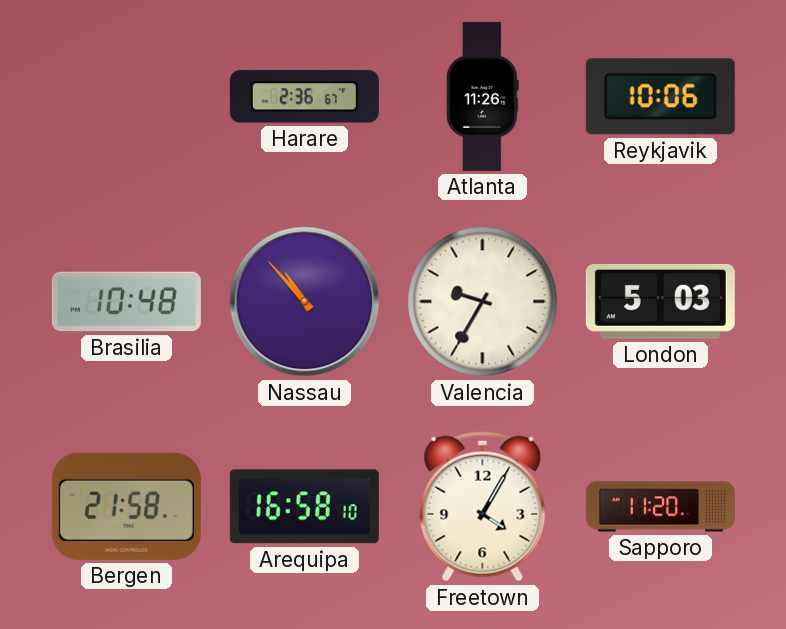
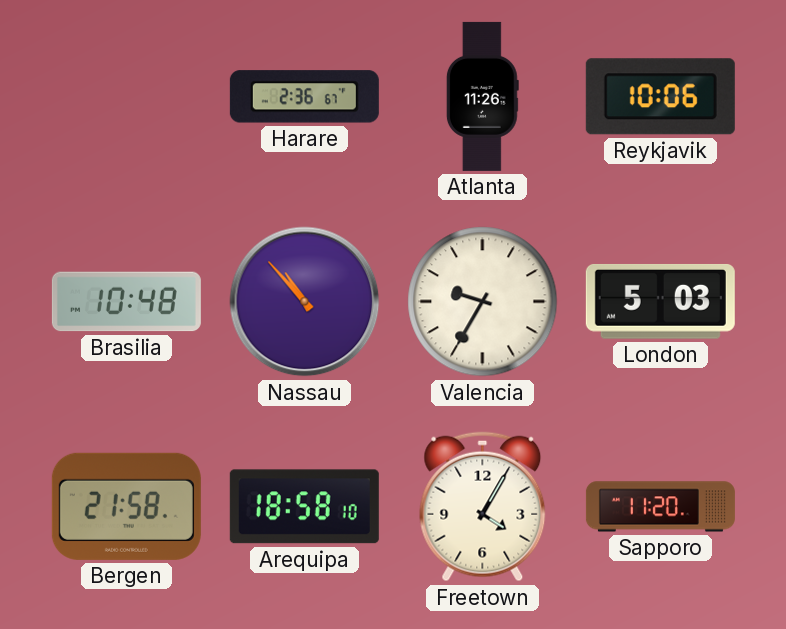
Arequipa: 16:58 -> 18:58
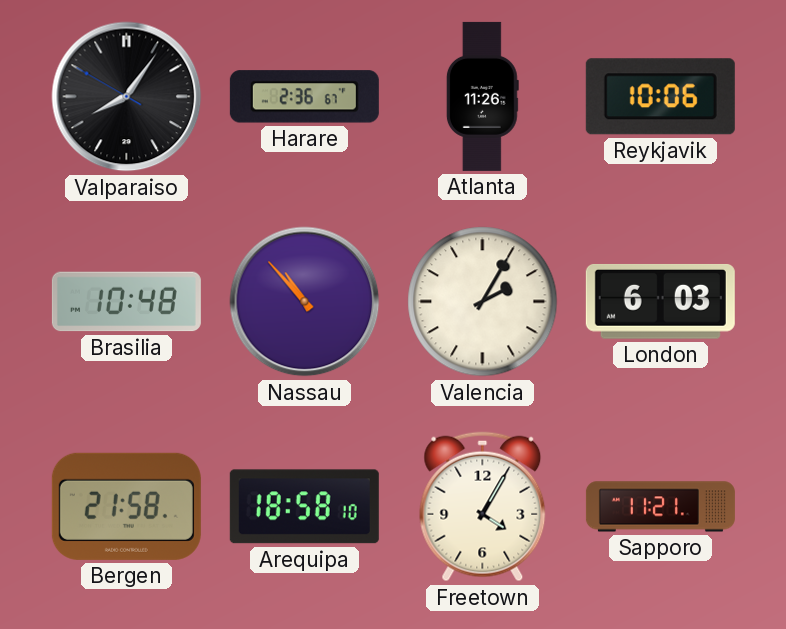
Valparaiso: none -> 8:05
Valencia: 9:35 -> 2:05
London: 5:03 -> 6:03
Sapporo: 11:20 -> 11:21
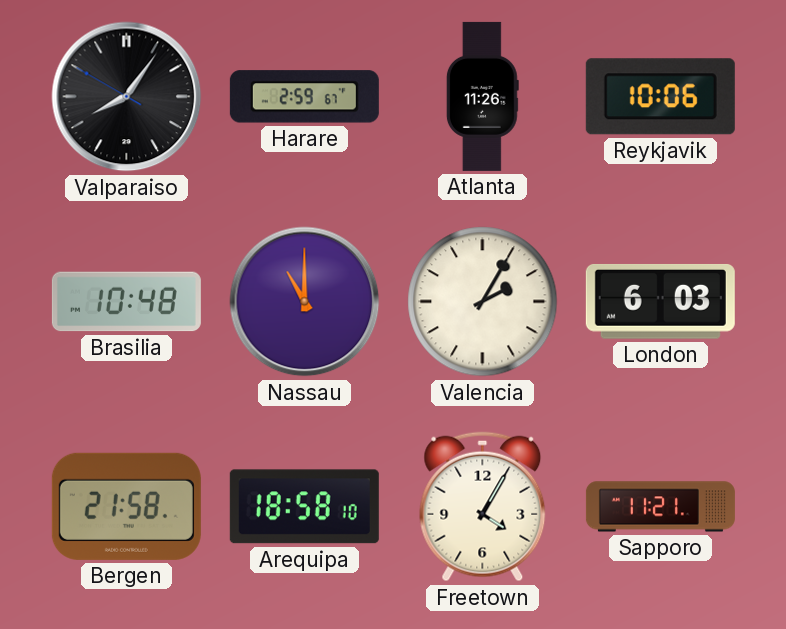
Harare: 2:36 -> 2:59
Nassau: 10:53 -> 11:00
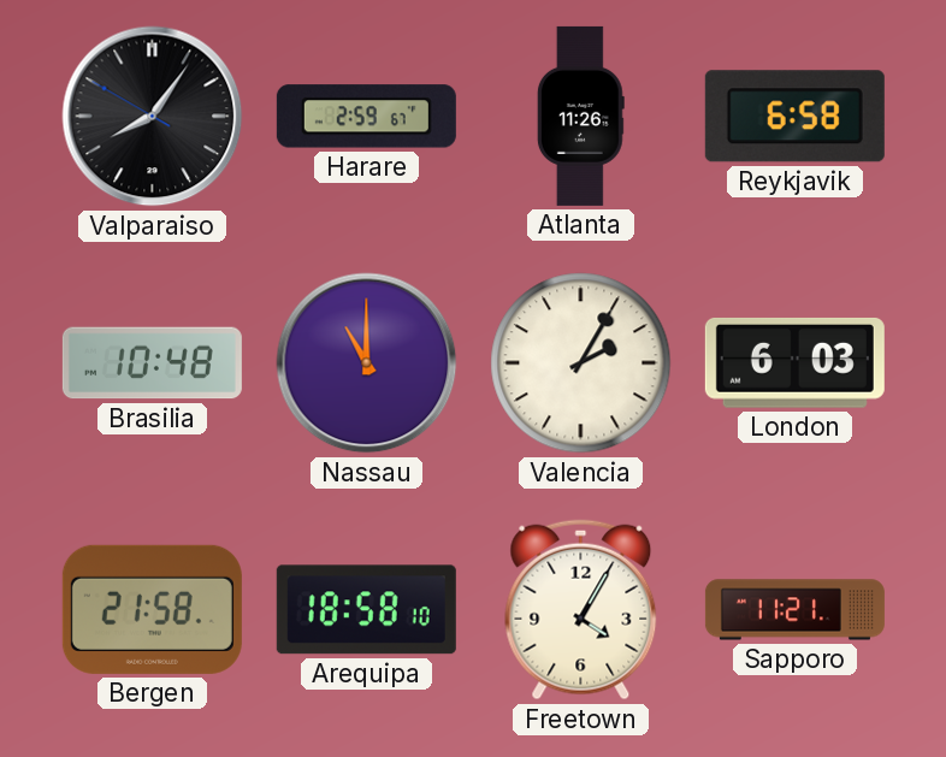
Reykjavik: 10:06 -> 6:58
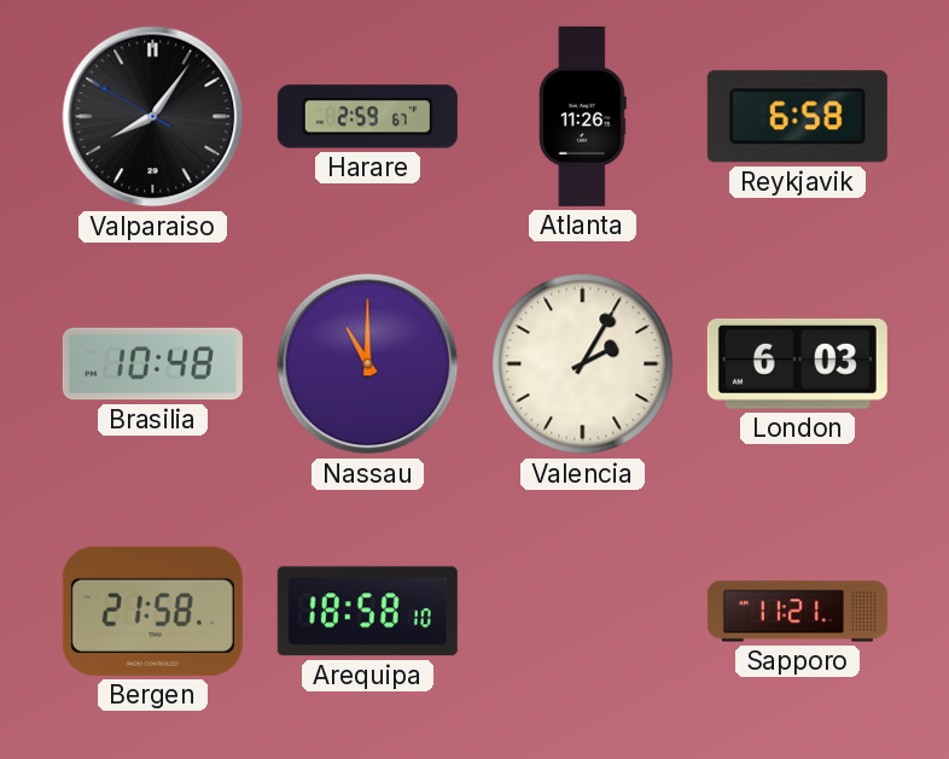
Freetown: 4:05 -> none
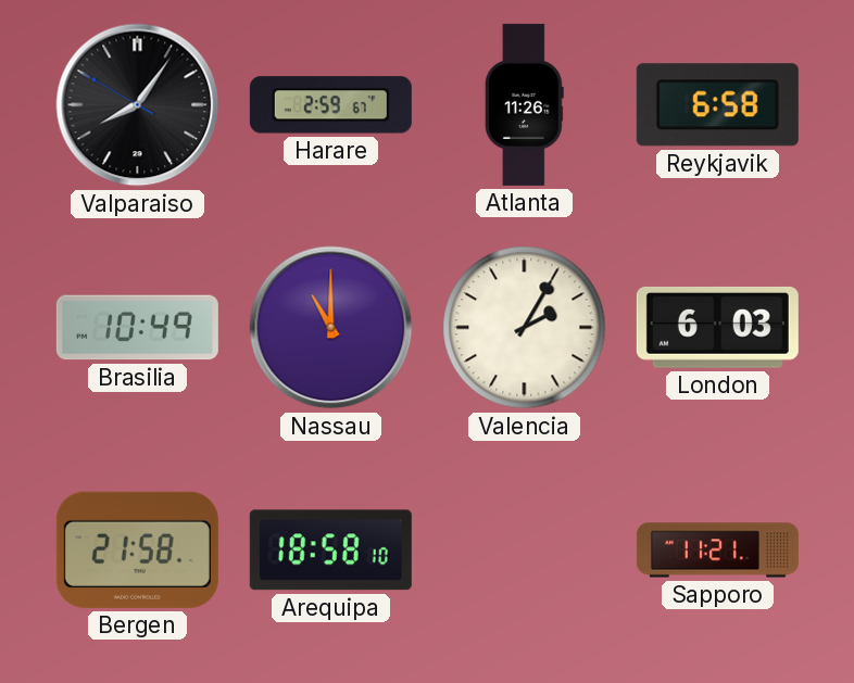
Brasilia: 10:48 -> 10:49
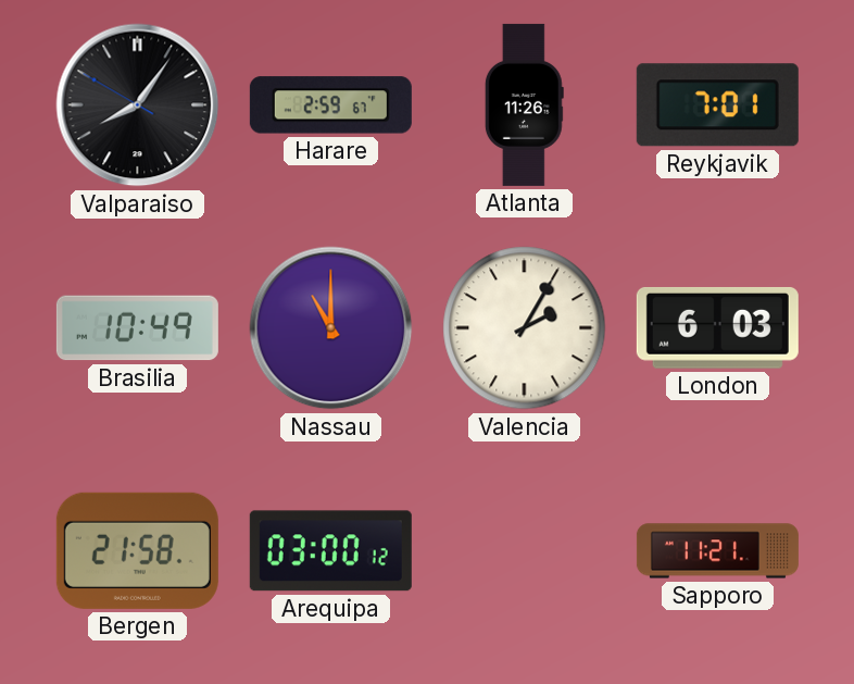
Reykjavik: 6:58 -> 7:01
Arequipa: 18:58 -> 03:00
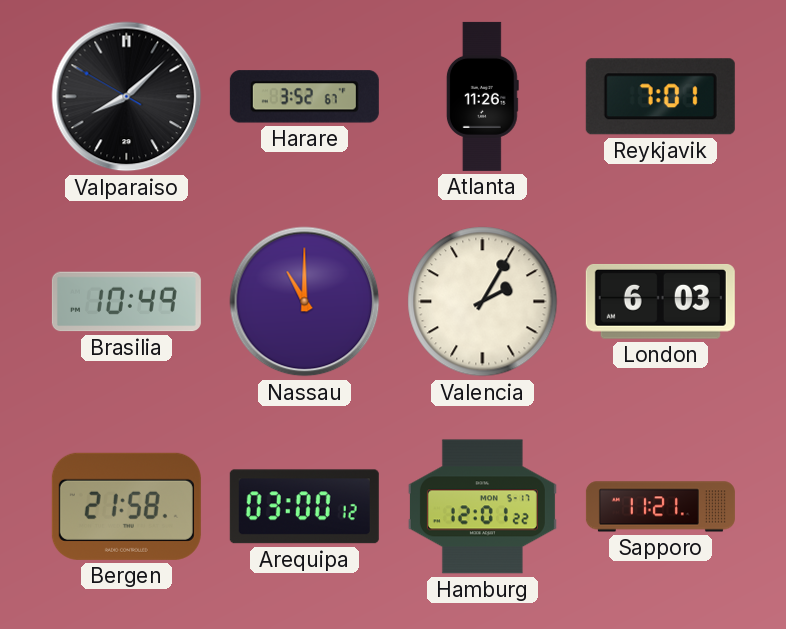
Valparaiso: 8:05 -> 8:07
Harare: 2:59 -> 3:52
Hamburg: none -> 12:01
